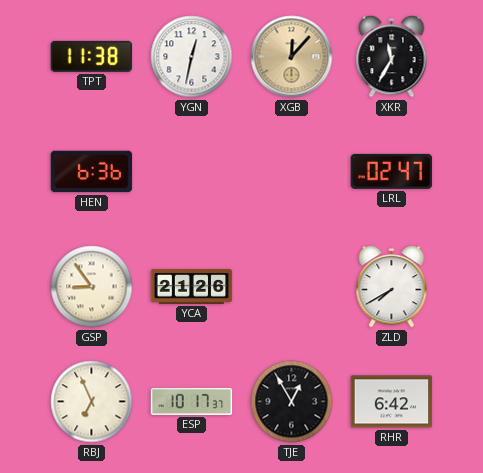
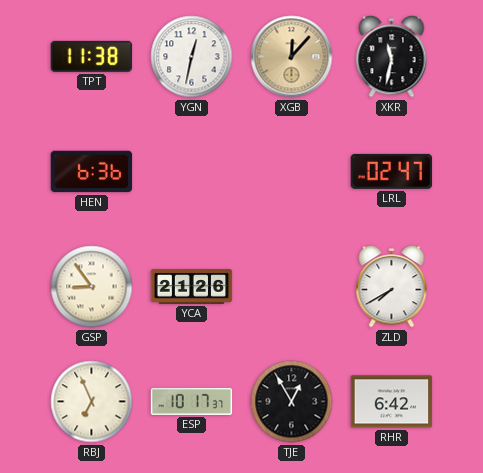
XKR: 11:35 -> 11:32
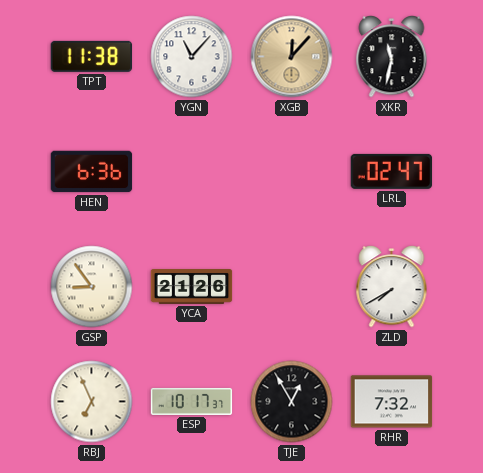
YGN: 12:32 -> 11:07
RHR: 6:42 -> 7:32
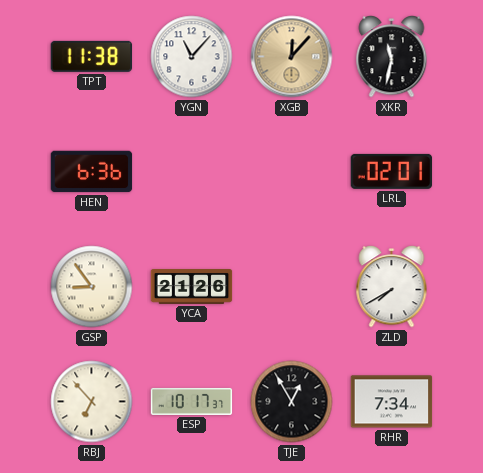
LRL: 02:47 -> 02:01
RBJ: 6:56 -> 6:53
RHR: 7:32 -> 7:34
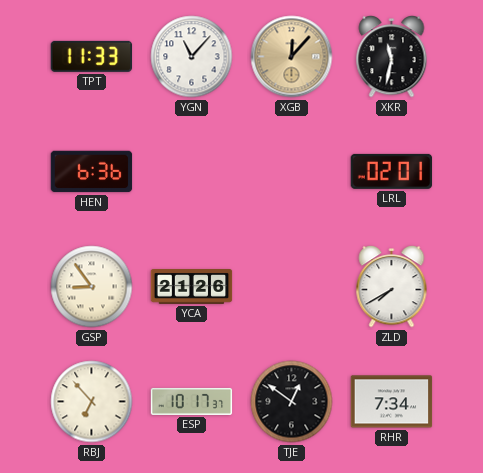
TPT: 11:38 -> 11:33
TJE: 12:55 -> 12:51
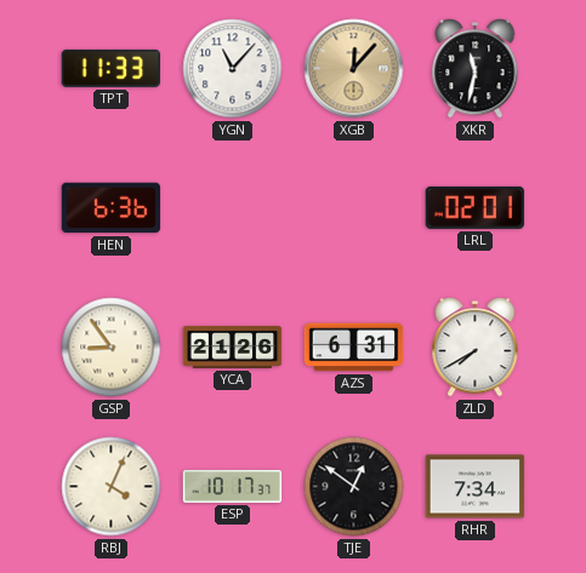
AZS: none -> 6:31
RBJ: 6:53 -> 4:04
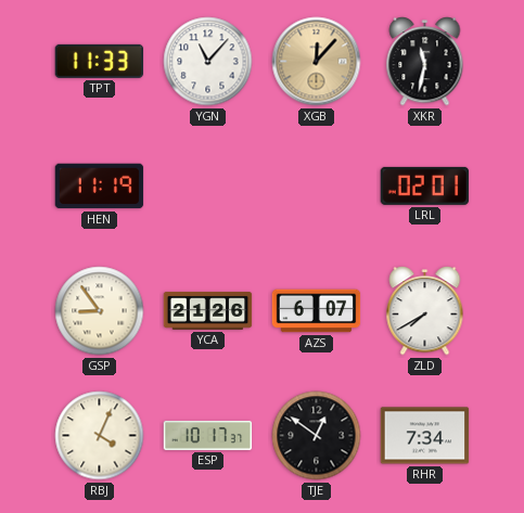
HEN: 6:36 -> 11:19
AZS: 6:31 -> 6:07
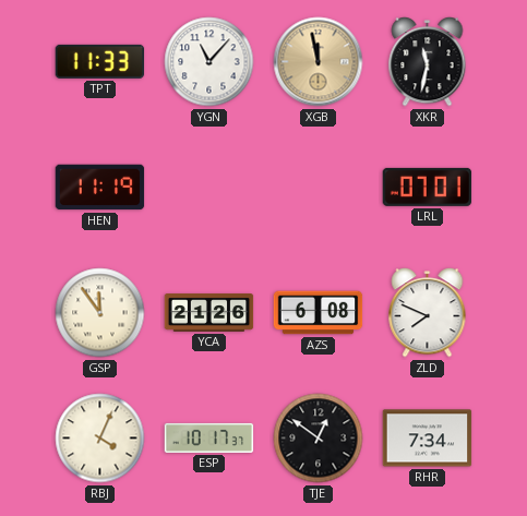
XGB: 12:07 -> 11:58
LRL: 02:01 -> 07:01
GSP: 8:54 -> 11:54
AZS: 6:07 -> 6:08
ZLD: 7:40 -> 7:49
